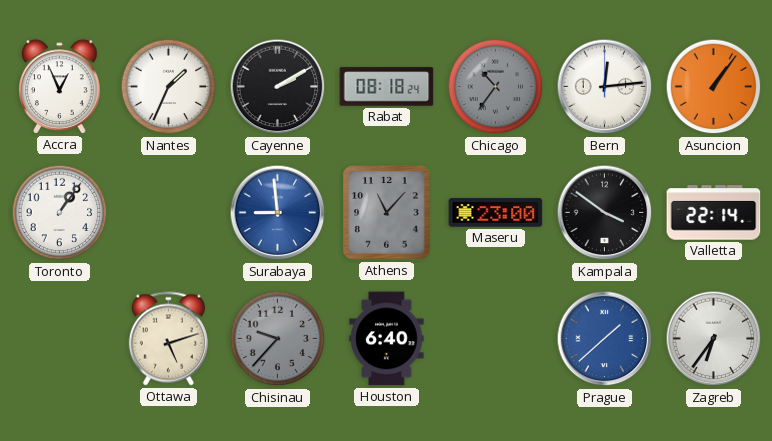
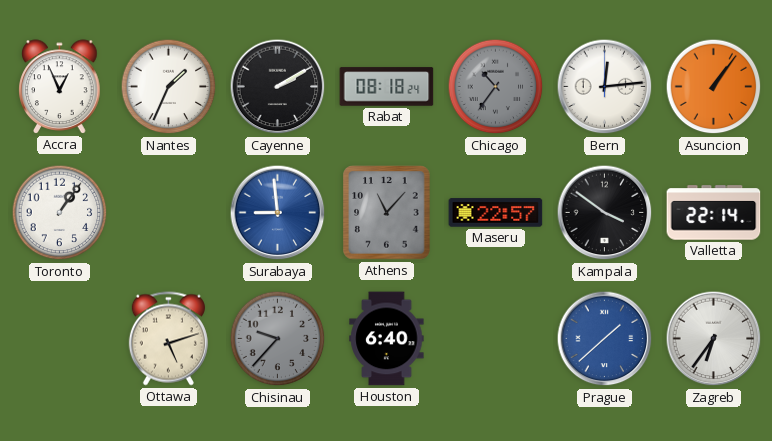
Maseru: 23:00 -> 22:57
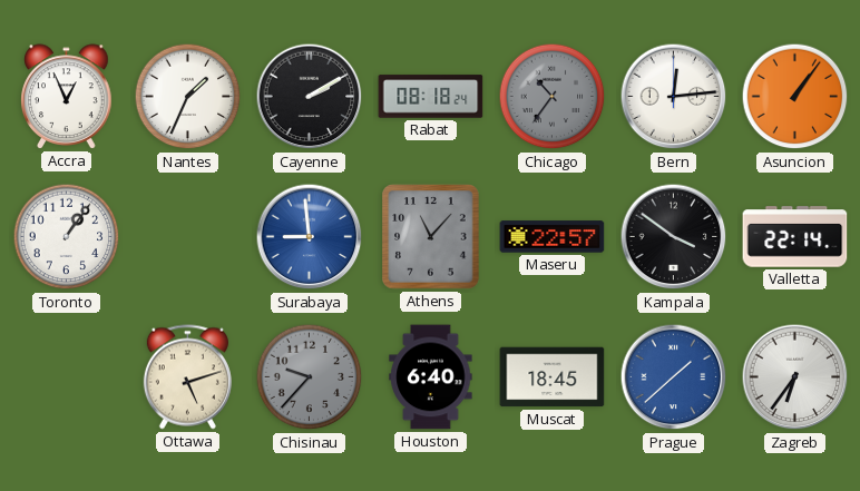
Muscat: none -> 18:45
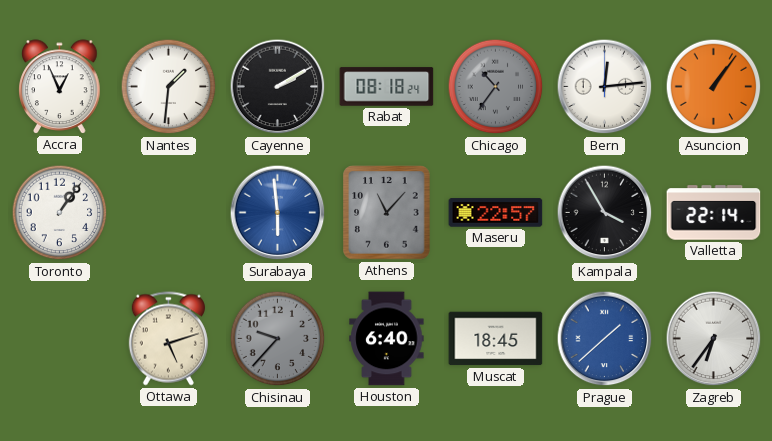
Nantes: 1:34 -> 1:31
Surabaya: 8:59 -> 5:59
Kampala: 3:51 -> 3:55
